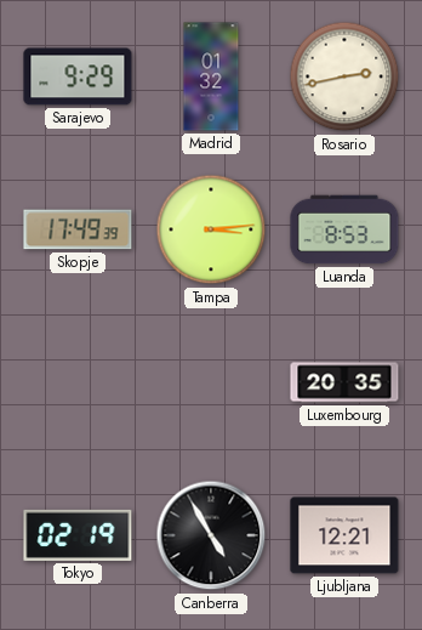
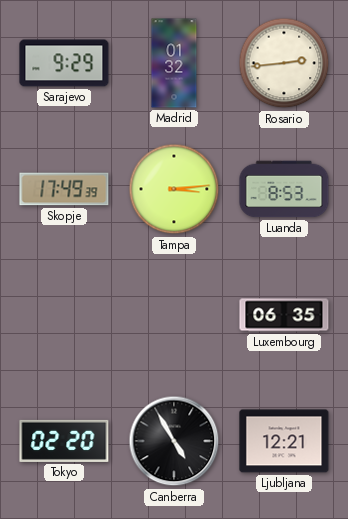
Rosario: 2:43 -> 2:44
Luxembourg: 20:35 -> 06:35
Tokyo: 02:19 -> 02:20
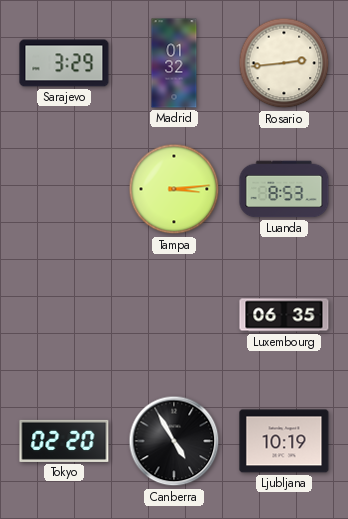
Sarajevo: 9:29 -> 3:29
Skopje: 17:49 -> none
Ljubljana: 12:21 -> 10:19
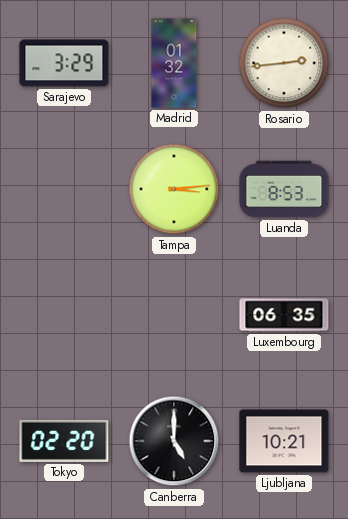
Canberra: 4:55 -> 5:00
Ljubljana: 10:19 -> 10:21
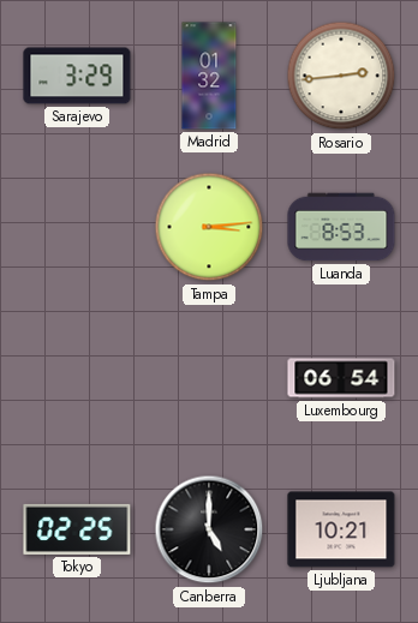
Luxembourg: 06:35 -> 06:54
Tokyo: 02:20 -> 02:25
